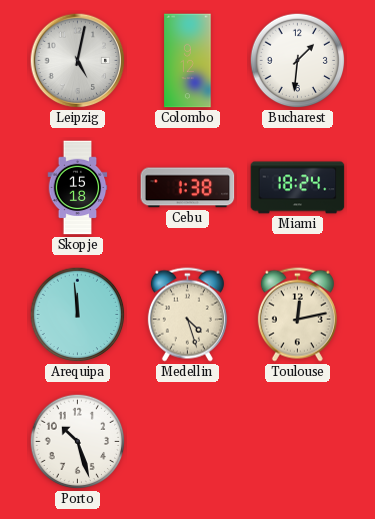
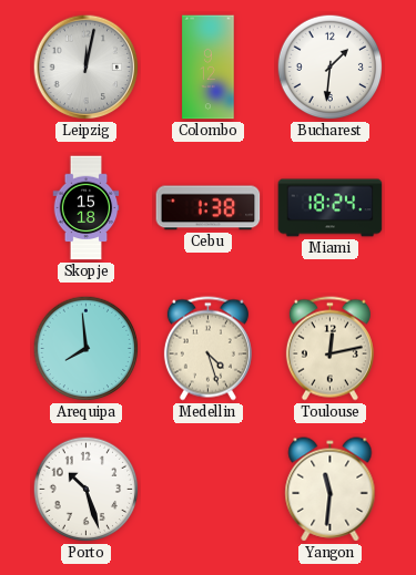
Leipzig: 5:02 -> 12:02
Arequipa: 11:59 -> 7:59
Yangon: none -> 11:31
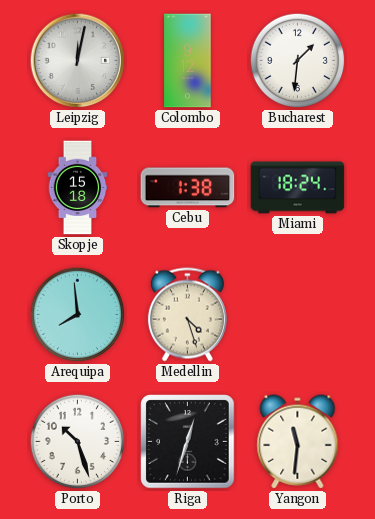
Toulouse: 12:13 -> none
Riga: none -> 12:33
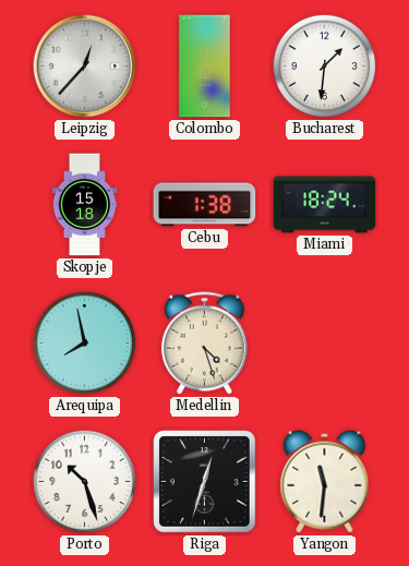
Leipzig: 12:02 -> 12:37
Arequipa: 7:59 -> 7:58
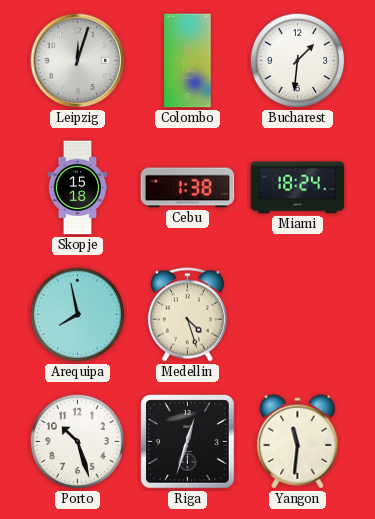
Leipzig: 12:37 -> 12:03
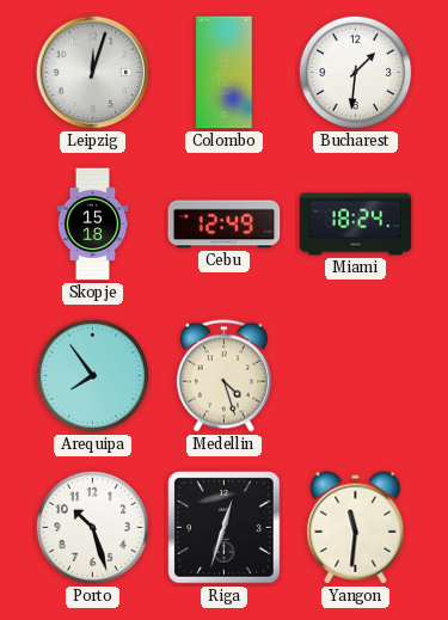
Cebu: 1:38 -> 12:49
Arequipa: 7:58 -> 7:54
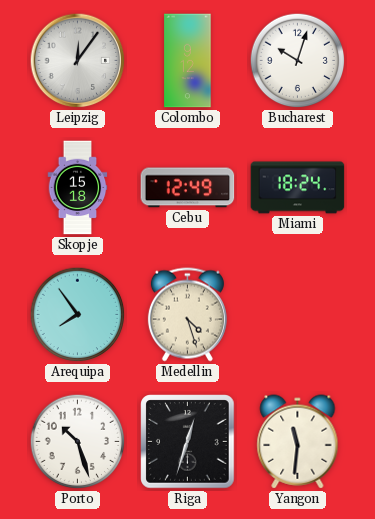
Leipzig: 12:03 -> 12:06
Bucharest: 1:31 -> 10:03
